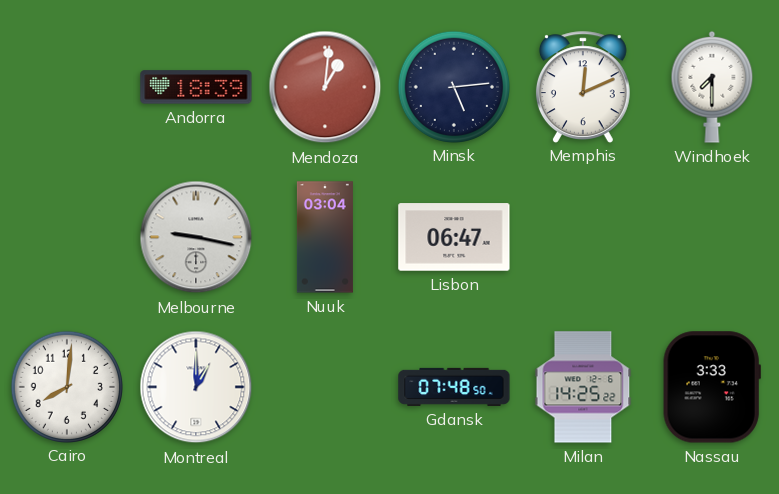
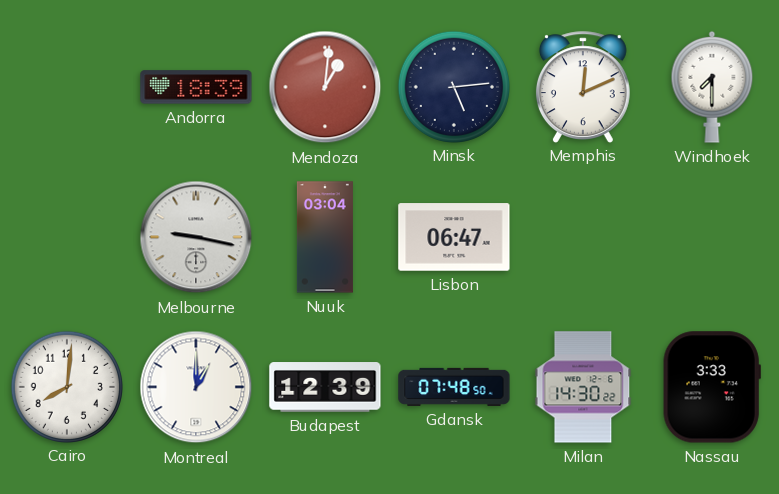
Budapest: none -> 12:39
Milan: 14:25 -> 14:30
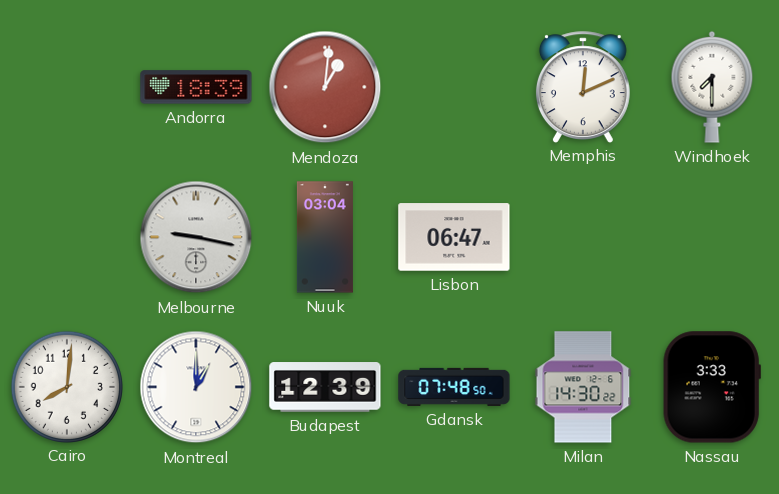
Minsk: 5:14 -> none
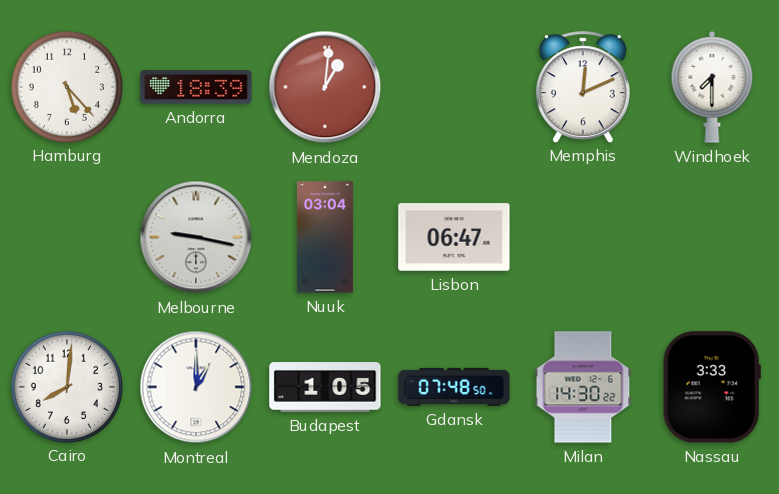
Hamburg: none -> 5:23
Budapest: 12:39 -> 1:05
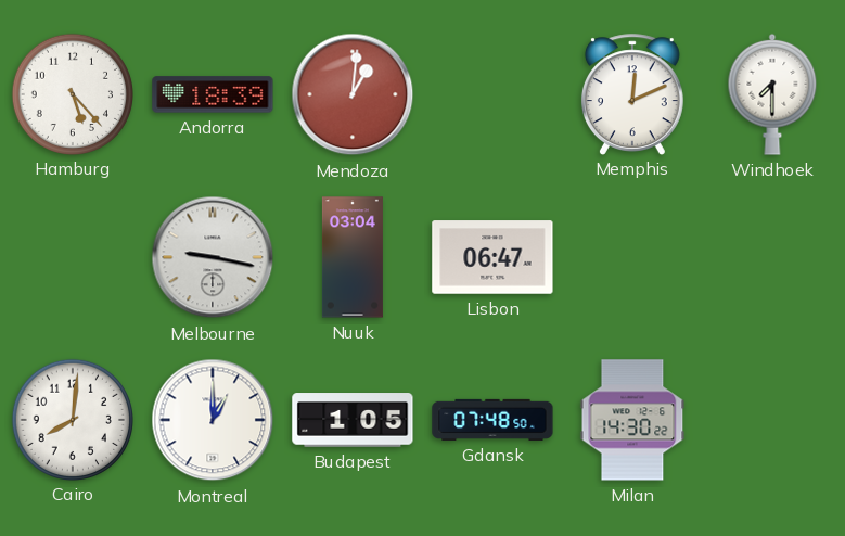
Nassau: 3:33 -> none
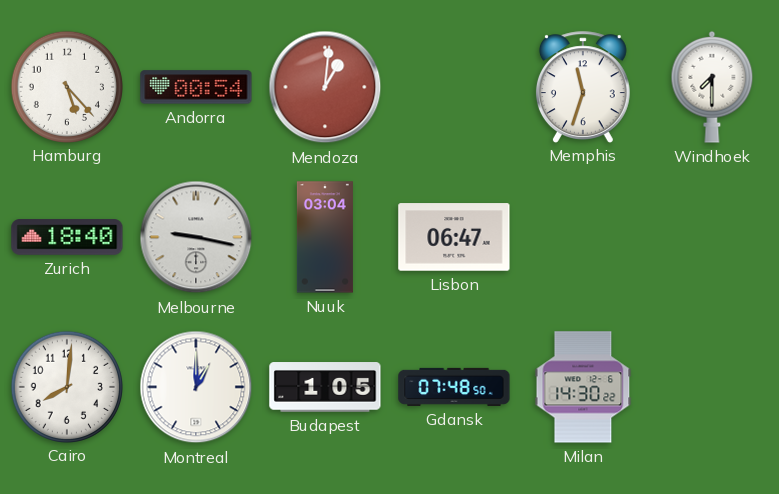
Andorra: 18:39 -> 00:54
Memphis: 12:11 -> 11:33
Zurich: none -> 18:40
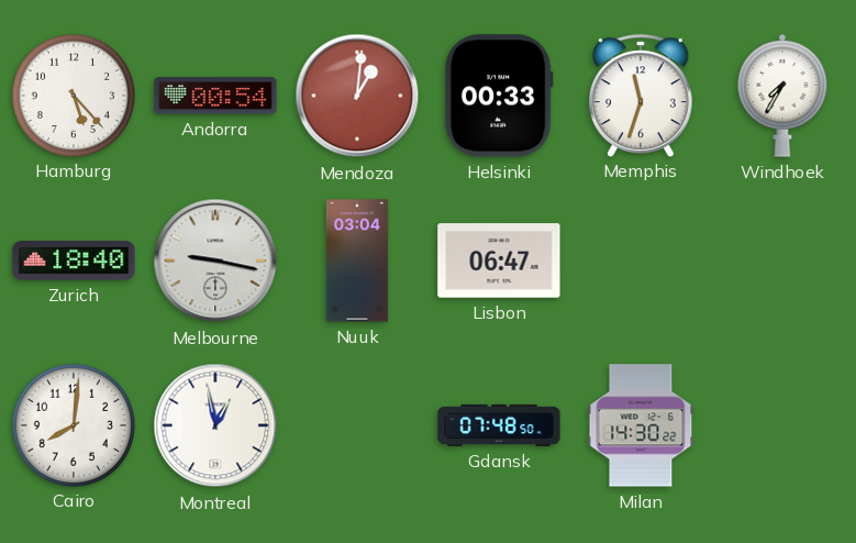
Helsinki: none -> 00:33
Windhoek: 7:30 -> 7:35
Montreal: 1:00 -> 12:58
Budapest: 1:05 -> none
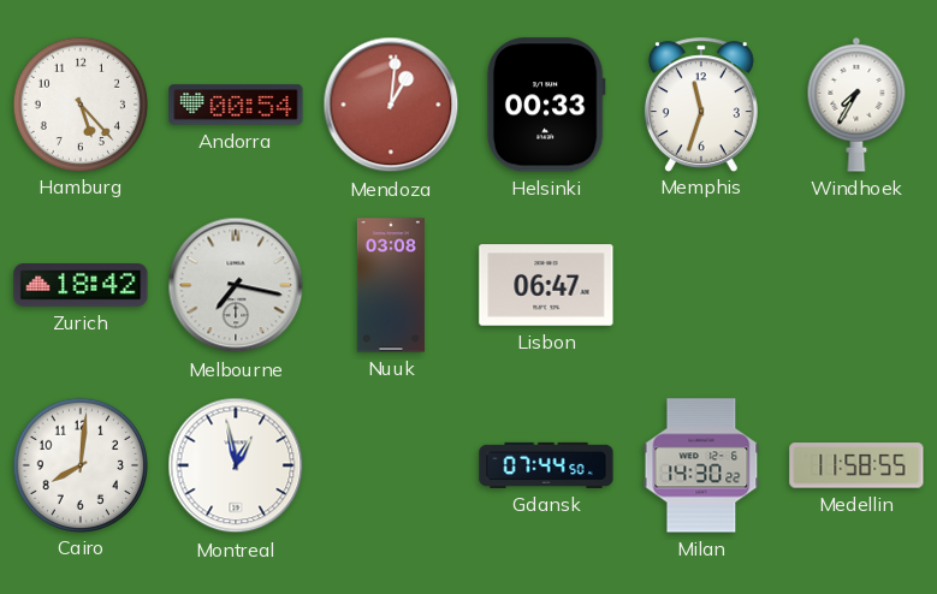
Zurich: 18:40 -> 18:42
Melbourne: 9:17 -> 7:17
Nuuk: 03:04 -> 03:08
Gdansk: 07:48 -> 07:44
Medellin: none -> 11:58
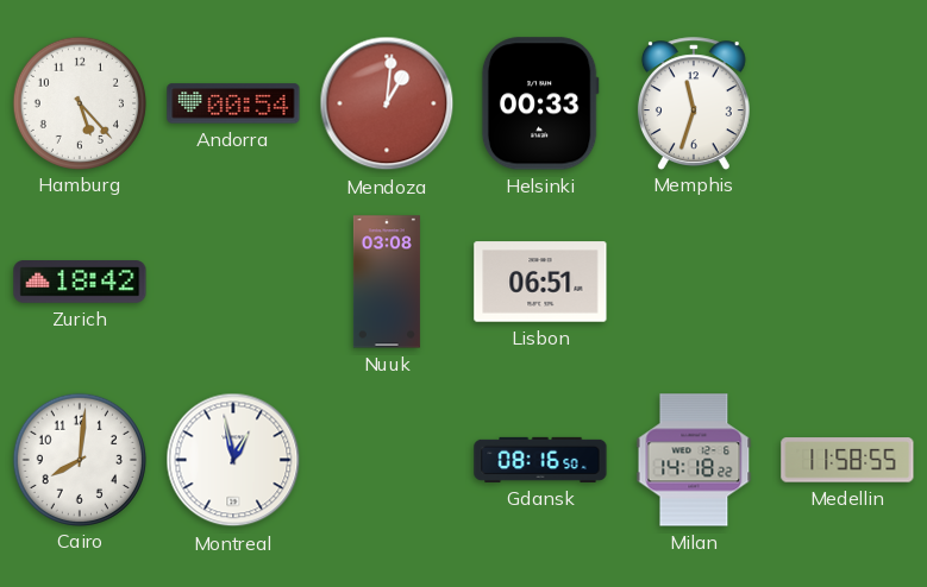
Windhoek: 7:35 -> none
Melbourne: 7:17 -> none
Lisbon: 06:47 -> 06:51
Gdansk: 07:44 -> 08:16
Milan: 14:30 -> 14:18
